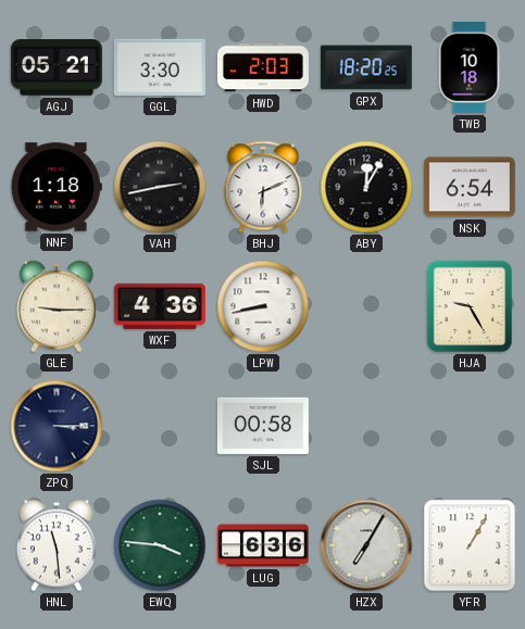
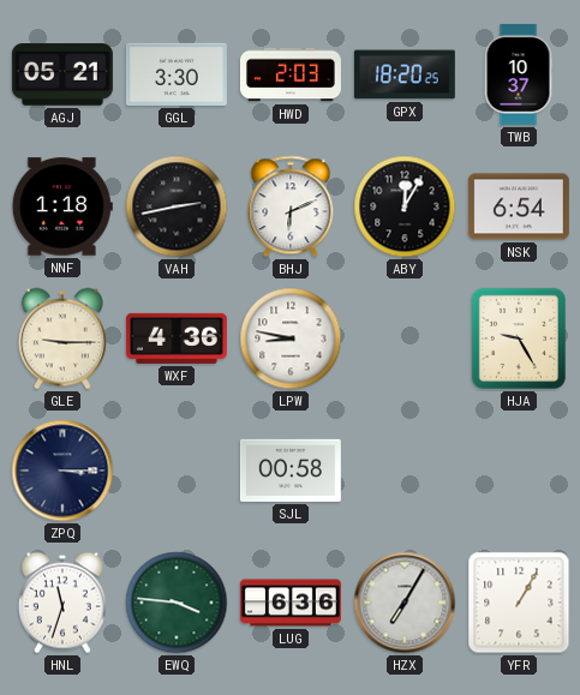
TWB: 10:18 -> 10:37
LPW: 8:43 -> 8:47
HNL: 11:29 -> 11:33
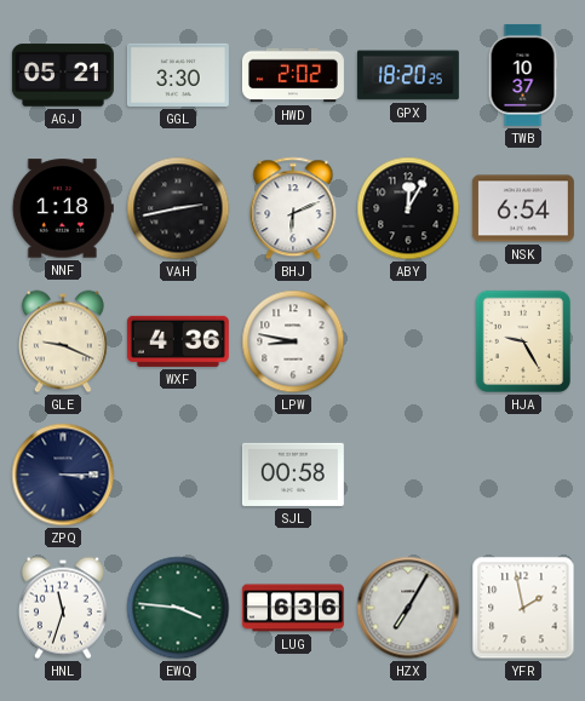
HWD: 2:03 -> 2:02
GLE: 9:15 -> 9:19
YFR: 1:05 -> 1:58
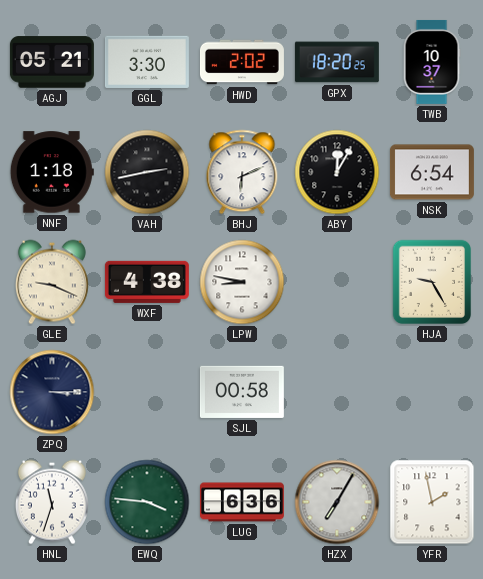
WXF: 4:36 -> 4:38
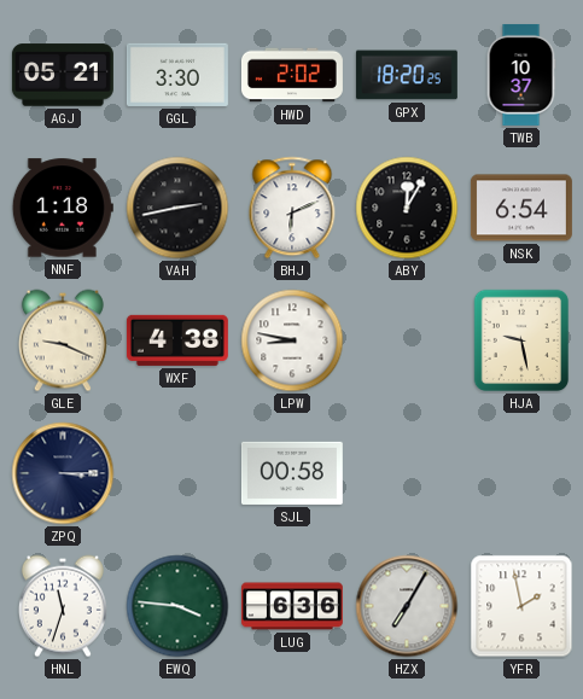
HJA: 9:25 -> 9:28
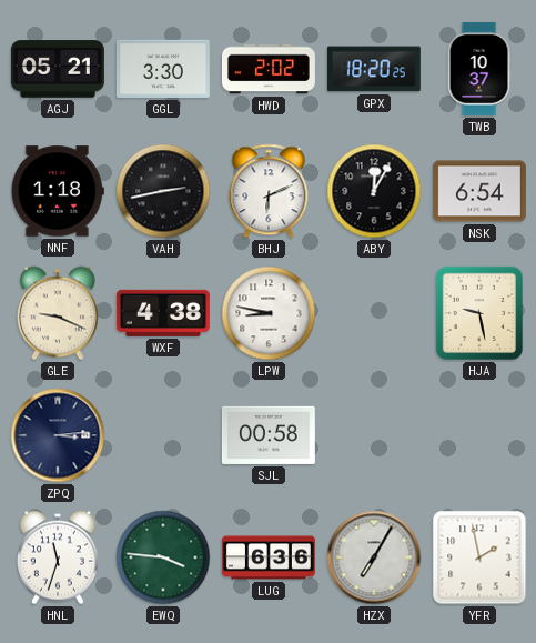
ZPQ: 3:15 -> 3:14
